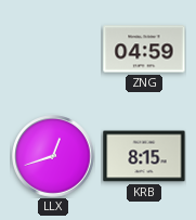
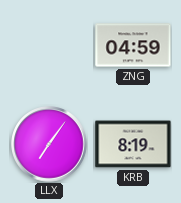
LLX: 12:42 -> 7:06
KRB: 8:15 -> 8:19
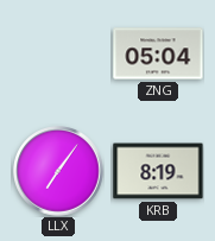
ZNG: 04:59 -> 05:04
